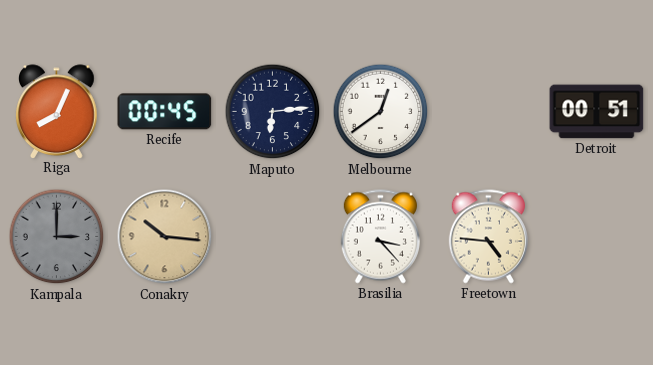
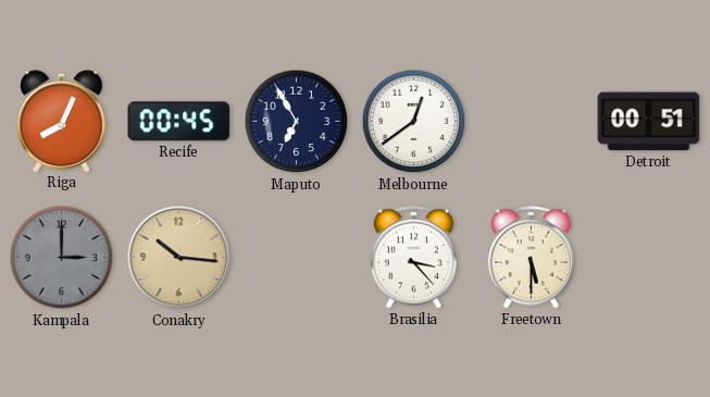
Maputo: 6:14 -> 6:55
Freetown: 4:46 -> 5:30
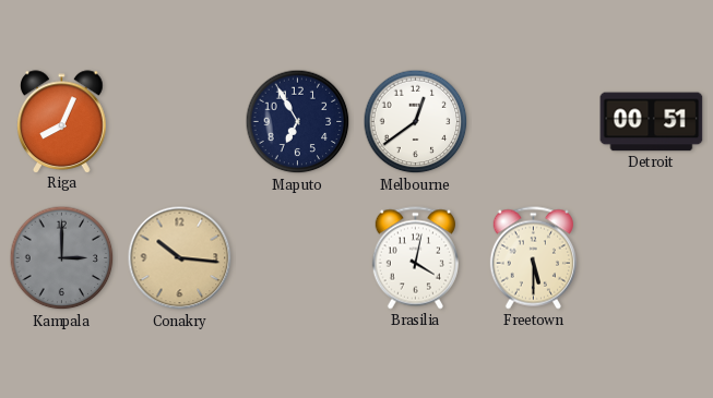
Recife: 00:45 -> none
Brasilia: 3:23 -> 4:02
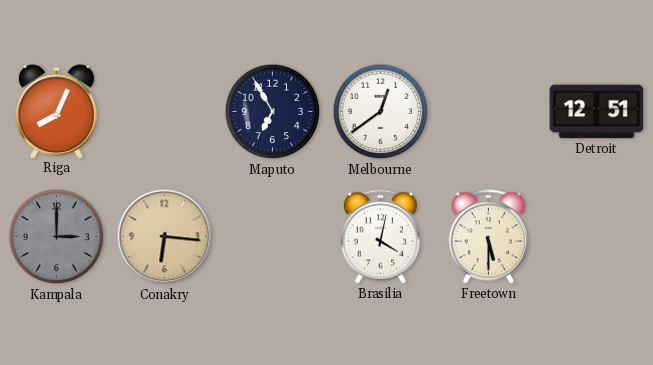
Detroit: 00:51 -> 12:51
Conakry: 10:16 -> 6:16
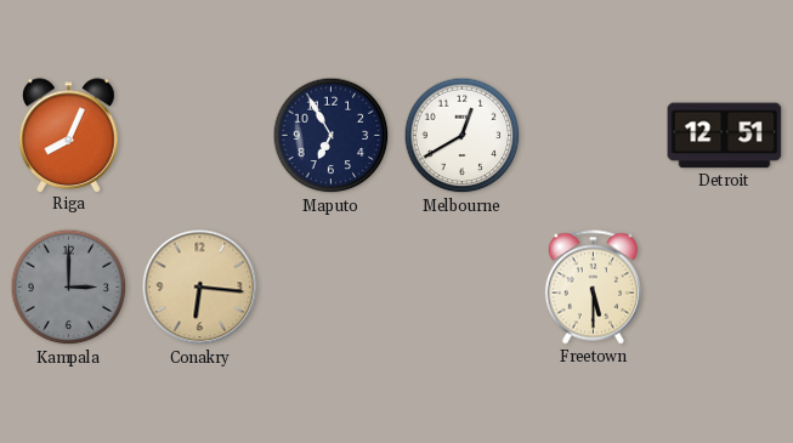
Melbourne: 12:39 -> 12:40
Brasilia: 4:02 -> none
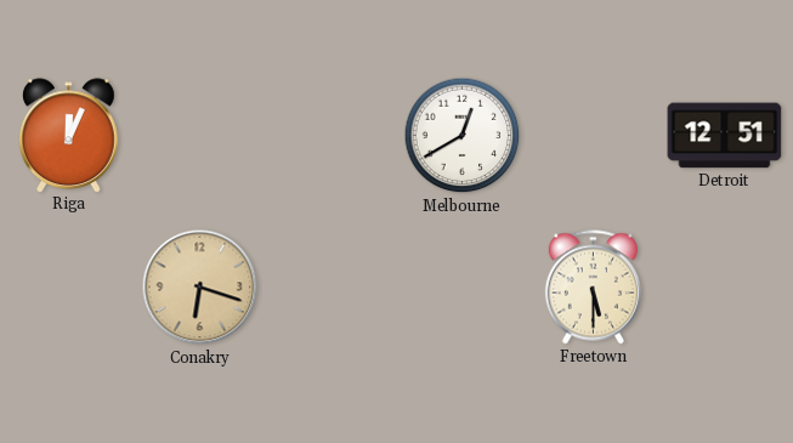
Riga: 8:04 -> 12:04
Maputo: 6:55 -> none
Kampala: 3:00 -> none
Conakry: 6:16 -> 6:18
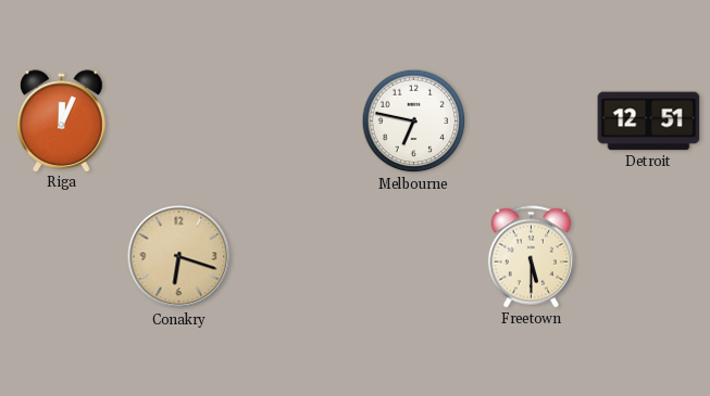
Melbourne: 12:40 -> 6:47
